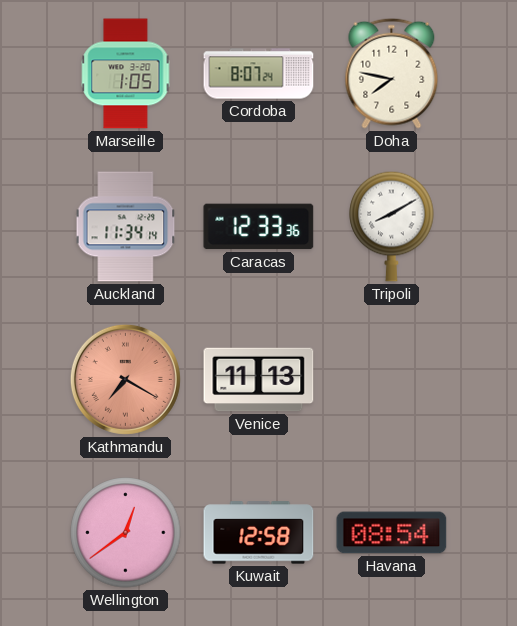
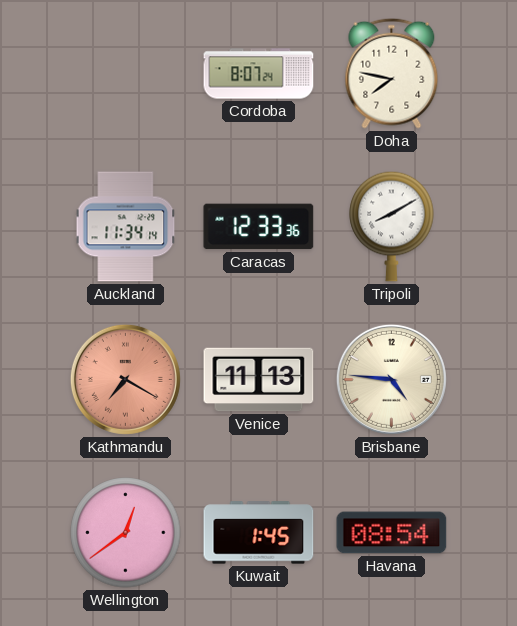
Marseille: 1:05 -> none
Brisbane: none -> 4:46
Kuwait: 12:58 -> 1:45
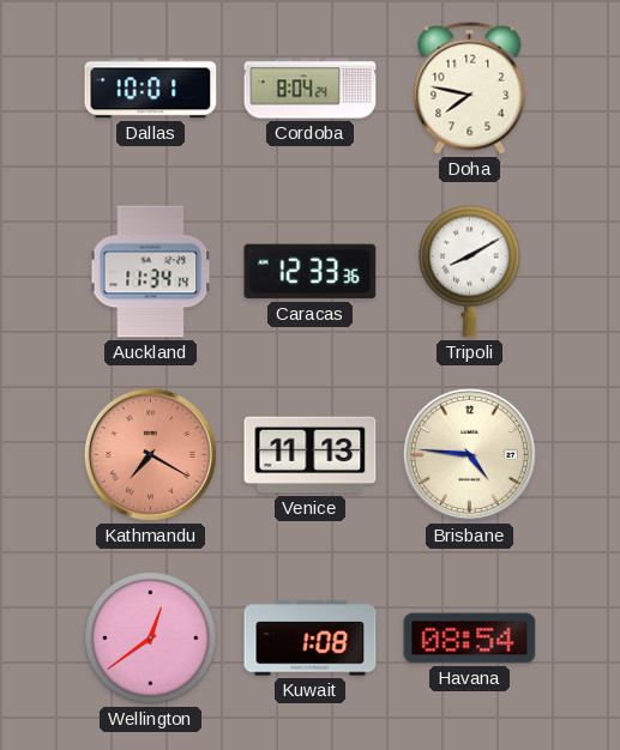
Dallas: none -> 10:01
Cordoba: 8:07 -> 8:04
Kuwait: 1:45 -> 1:08
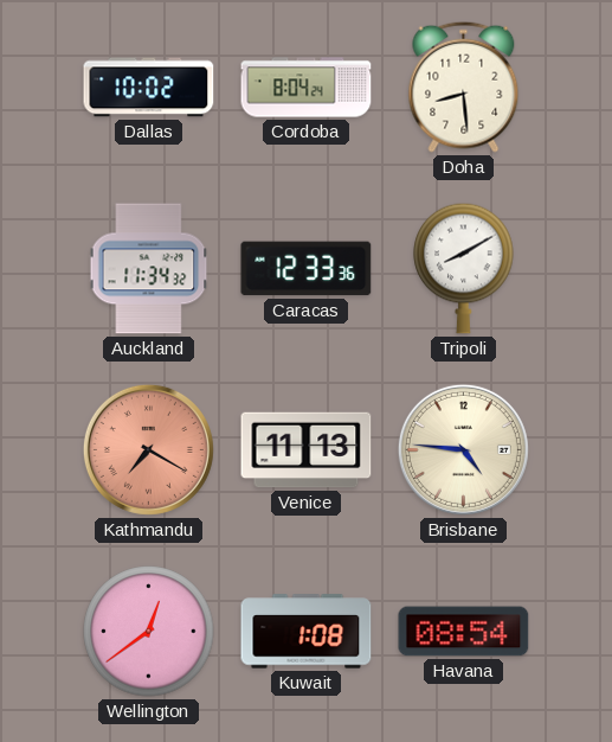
Dallas: 10:01 -> 10:02
Doha: 7:47 -> 8:29
Auckland: 11:34:14 -> 11:34:32
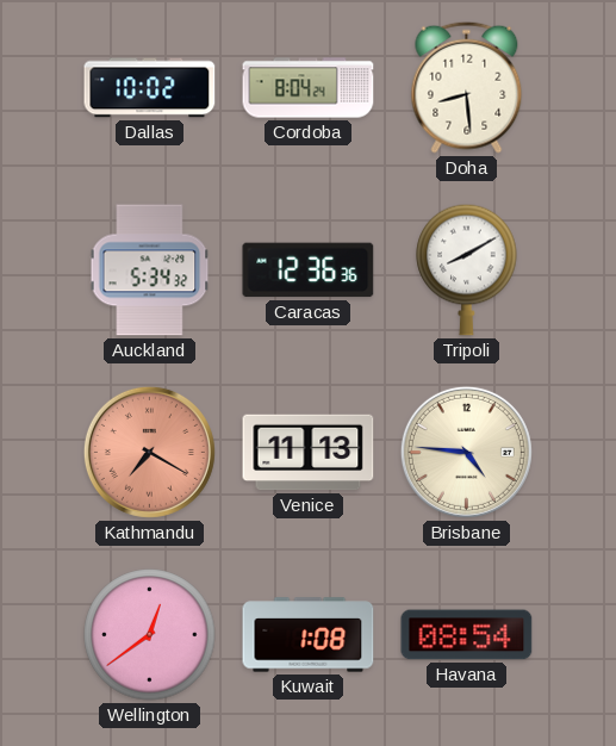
Auckland: 11:34 -> 5:34
Caracas: 12:33 -> 12:36
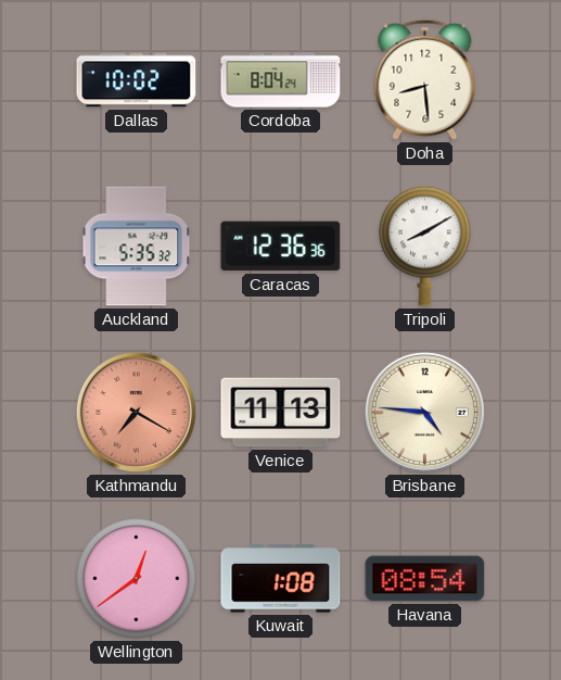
Auckland: 5:34 -> 5:35
